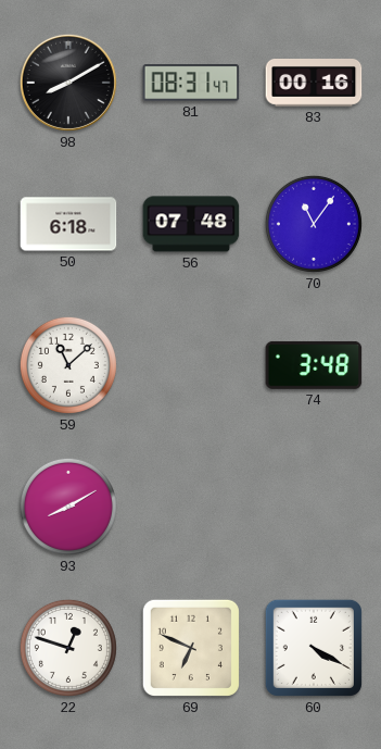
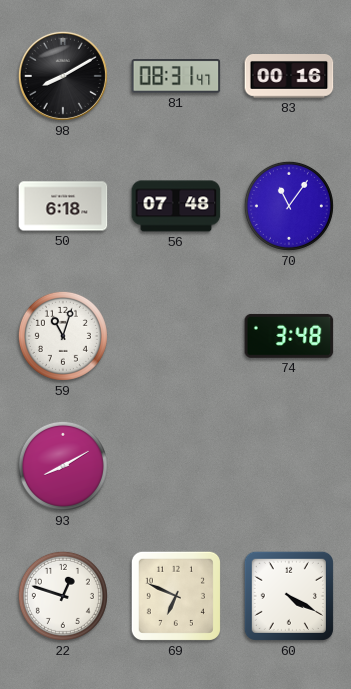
59: 11:08 -> 11:03
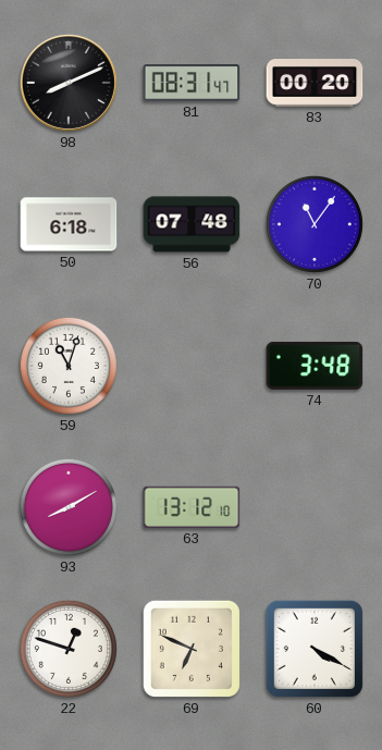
98: 8:10 -> 8:11
83: 00:16 -> 00:20
63: none -> 13:12
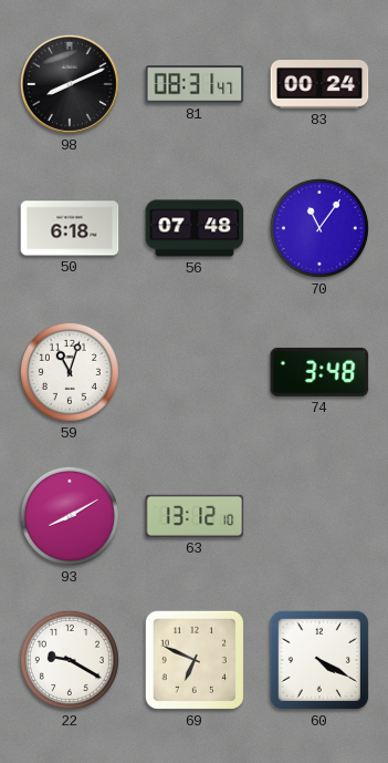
83: 00:20 -> 00:24
22: 12:48 -> 9:20
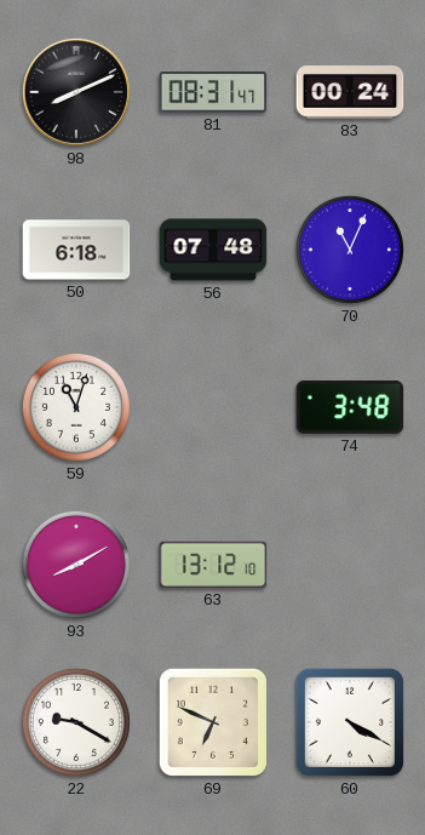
70: 11:06 -> 11:04
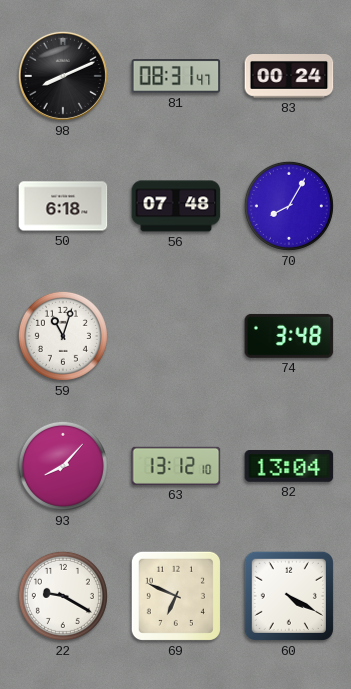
70: 11:04 -> 8:05
93: 8:10 -> 8:07
82: none -> 13:04
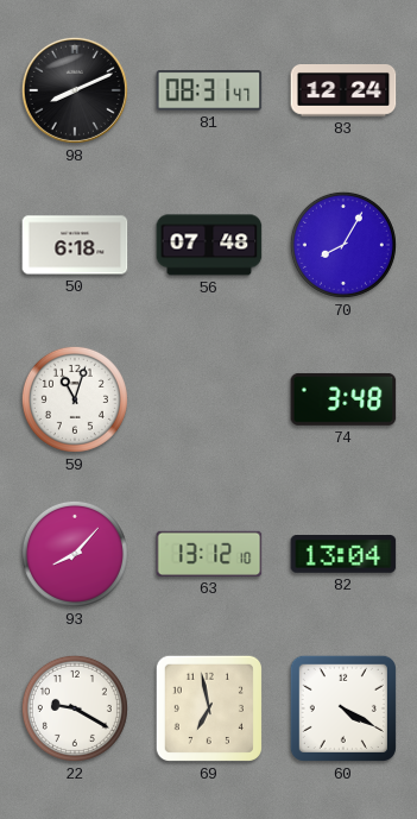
83: 00:24 -> 12:24
69: 6:49 -> 6:58
